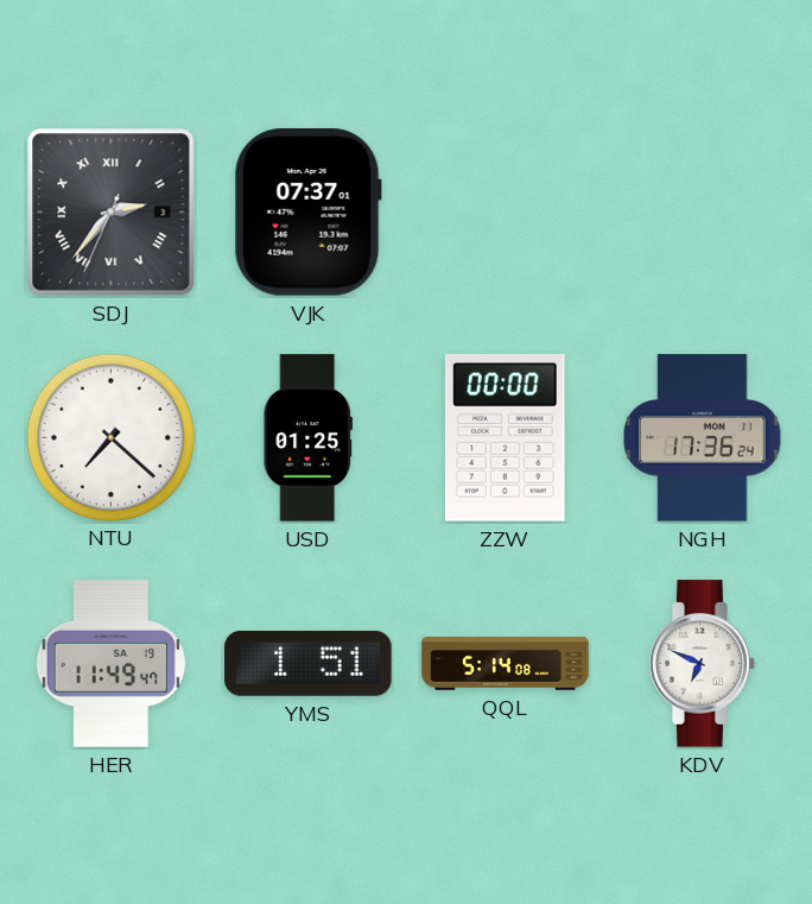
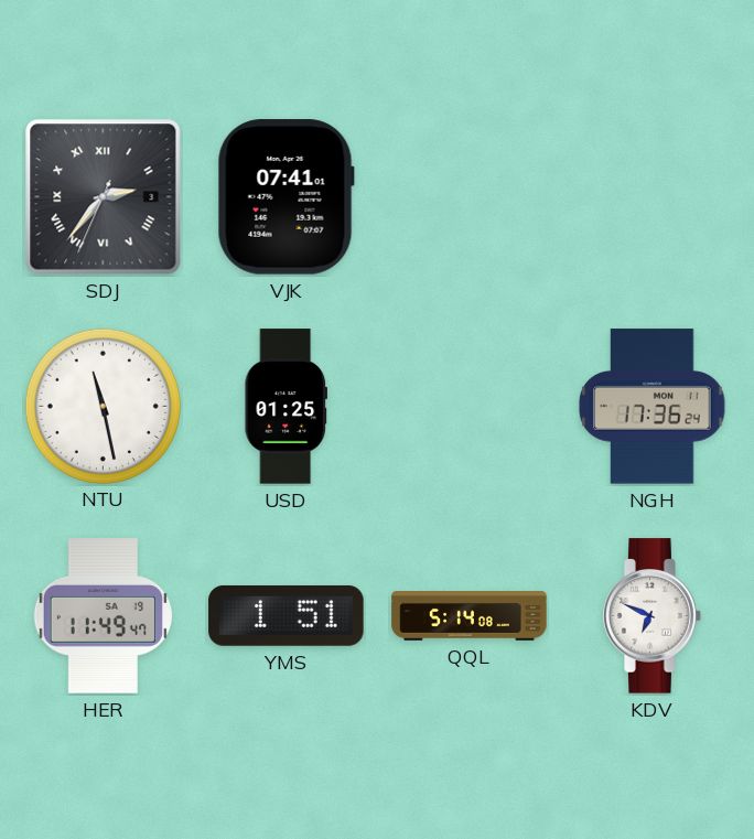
VJK: 07:37 -> 07:41
NTU: 7:22 -> 11:28
ZZW: 00:00 -> none
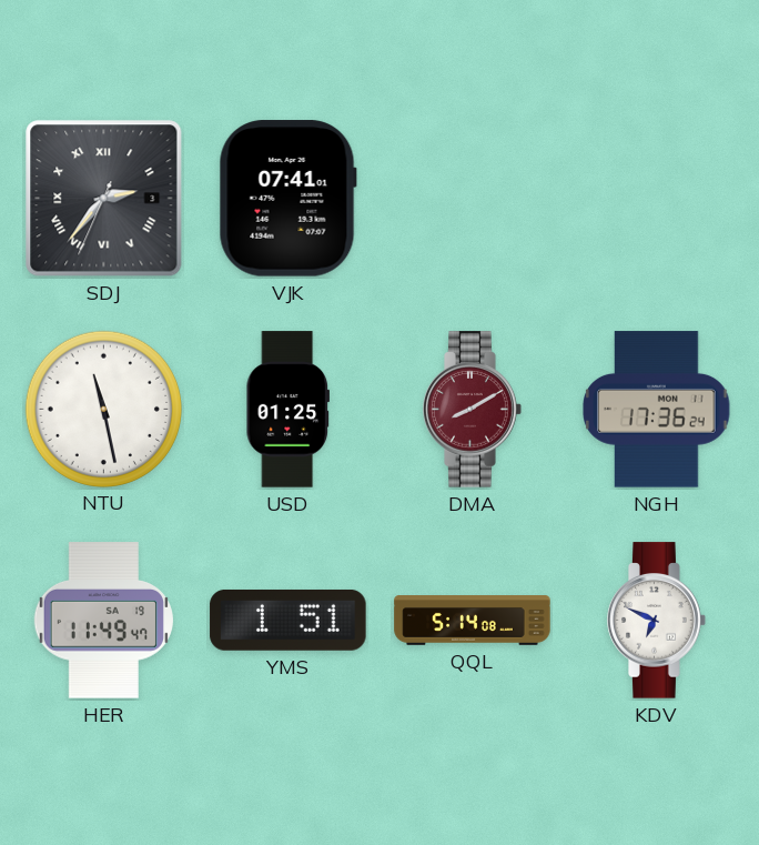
DMA: none -> 8:10
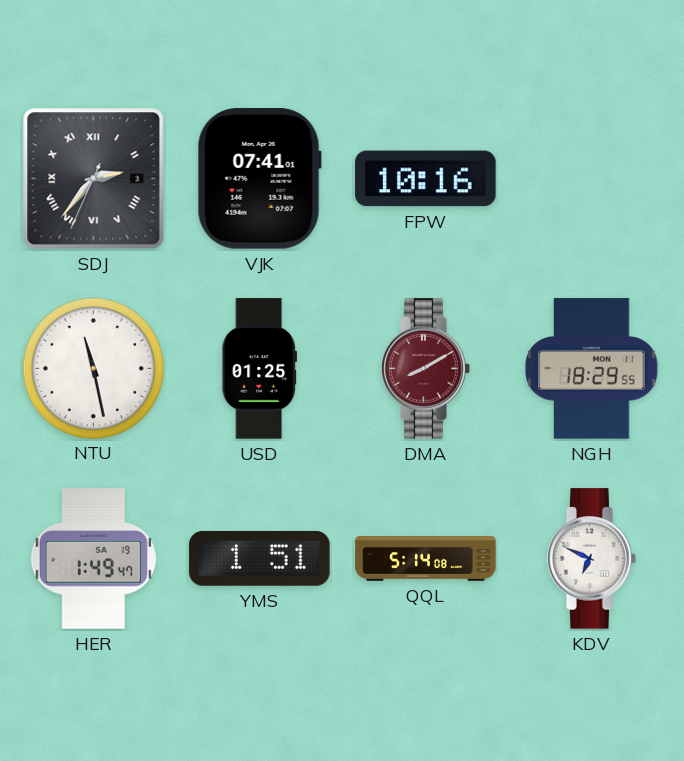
FPW: none -> 10:16
NGH: 17:36 -> 18:29
HER: 11:49 -> 1:49
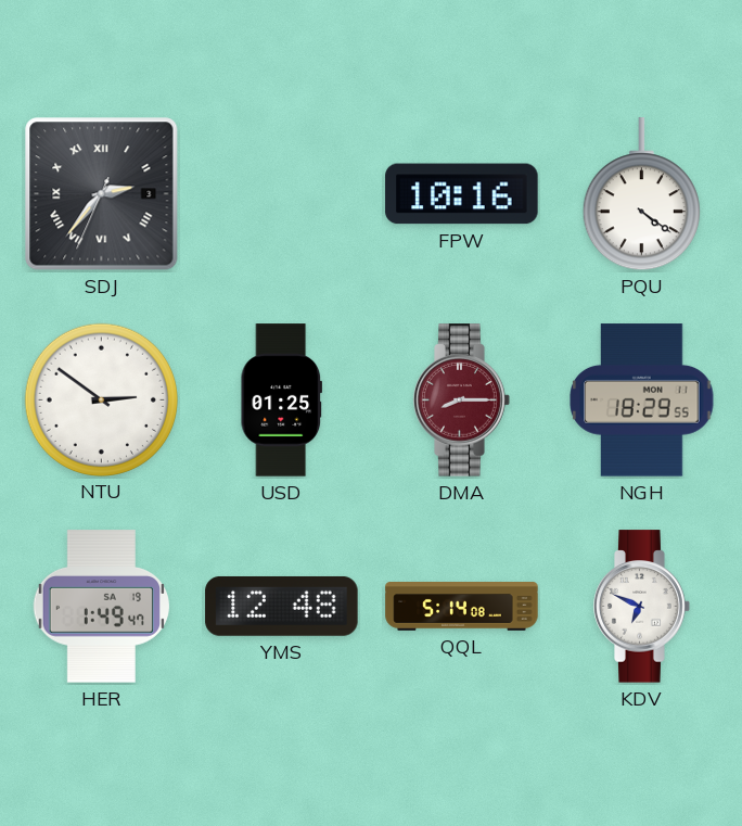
VJK: 07:41 -> none
PQU: none -> 4:21
NTU: 11:28 -> 2:51
DMA: 8:10 -> 8:15
YMS: 1:51 -> 12:48
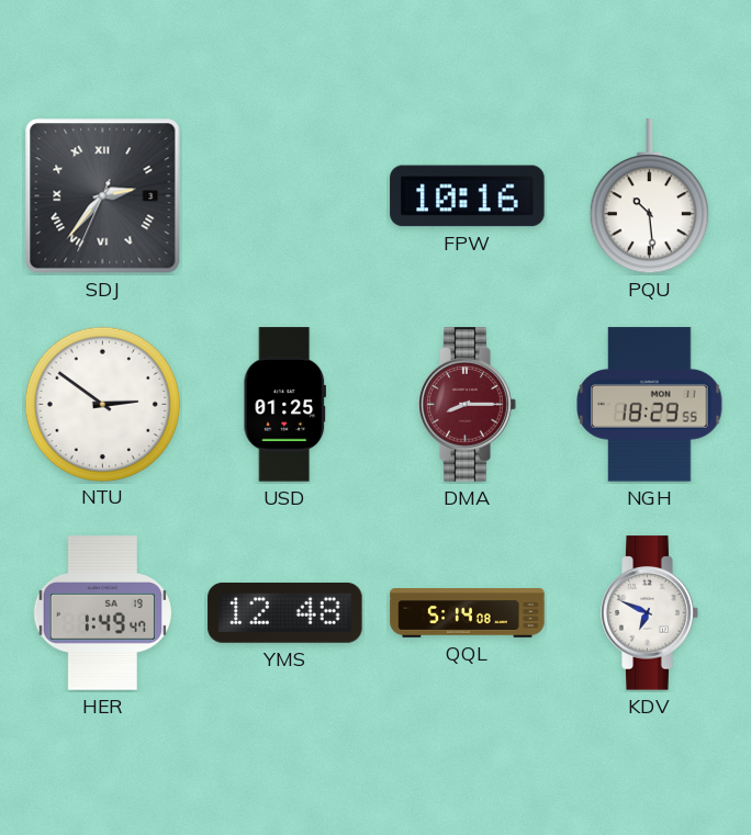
PQU: 4:21 -> 10:29
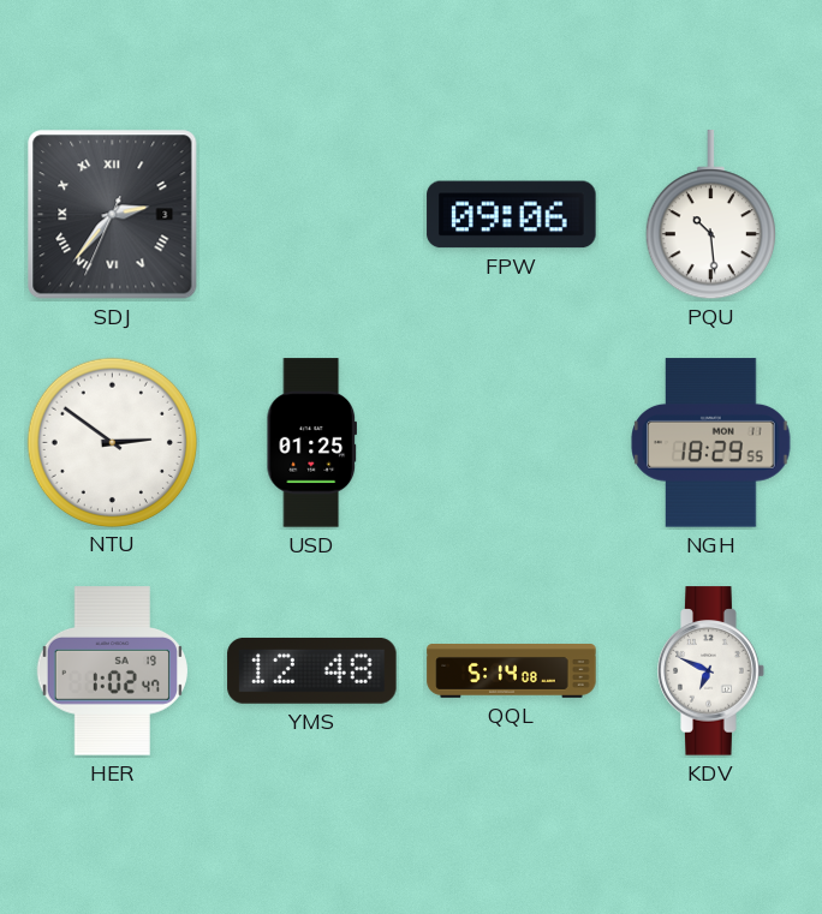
FPW: 10:16 -> 09:06
DMA: 8:15 -> none
HER: 1:49 -> 1:02
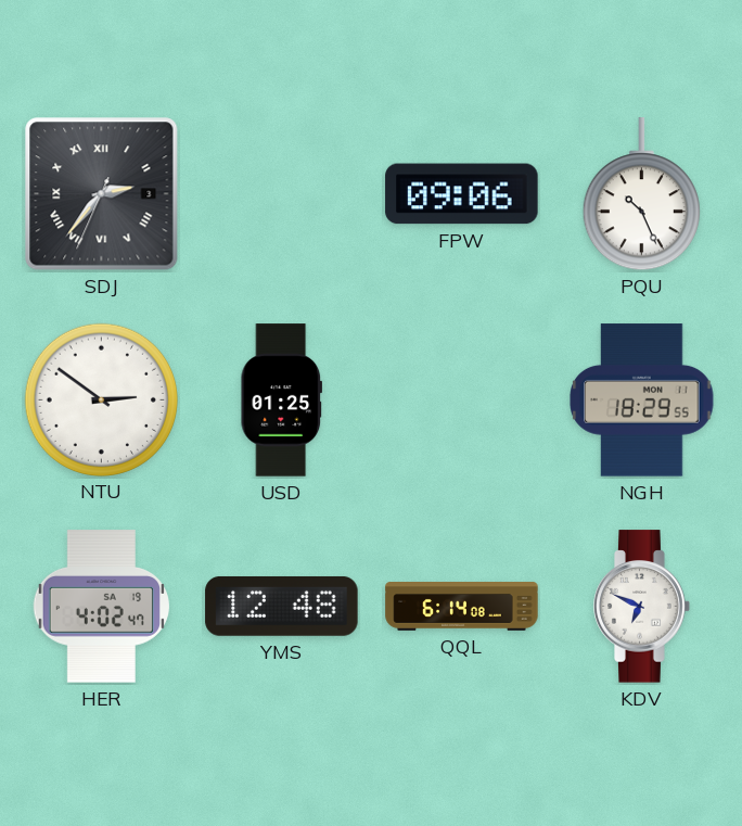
PQU: 10:29 -> 10:26
HER: 1:02 -> 4:02
QQL: 5:14 -> 6:14
